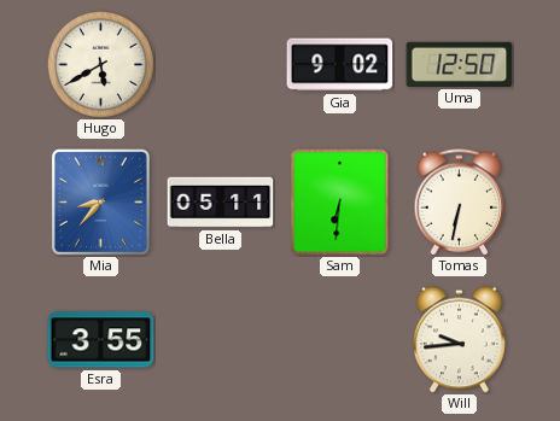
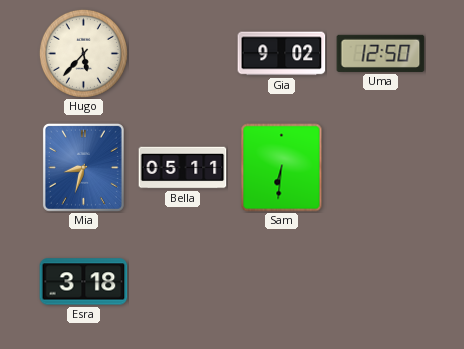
Hugo: 5:40 -> 5:37
Mia: 8:37 -> 8:33
Tomas: 6:32 -> none
Esra: 3:55 -> 3:18
Will: 9:44 -> none
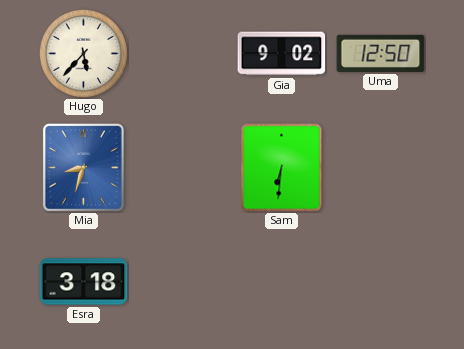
Bella: 05:11 -> none
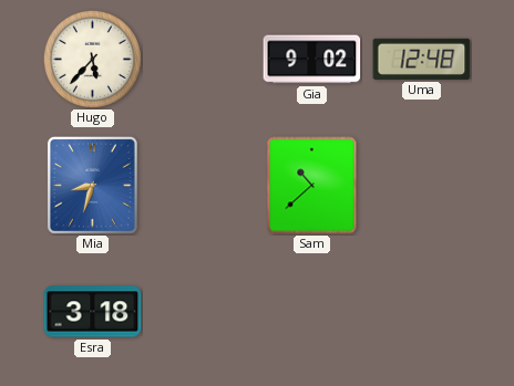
Uma: 12:50 -> 12:48
Sam: 6:31 -> 10:38
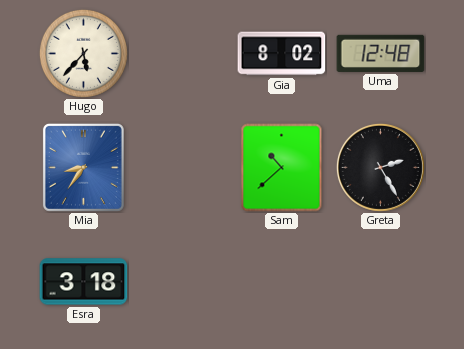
Gia: 9:02 -> 8:02
Mia: 8:33 -> 8:36
Greta: none -> 2:25
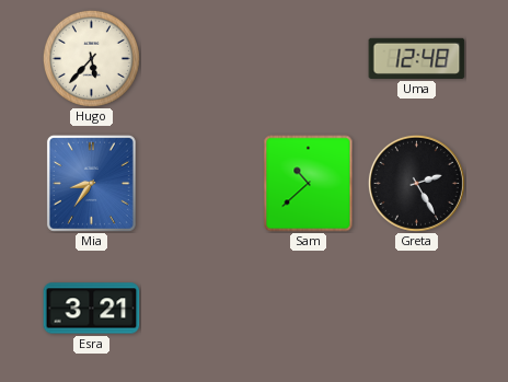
Gia: 8:02 -> none
Esra: 3:18 -> 3:21
